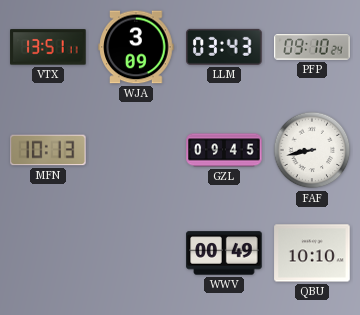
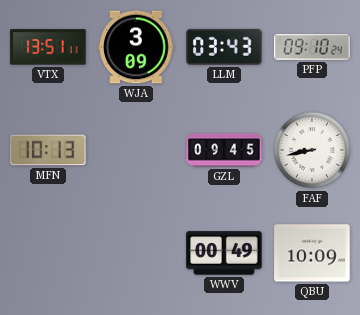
QBU: 10:10 -> 10:09
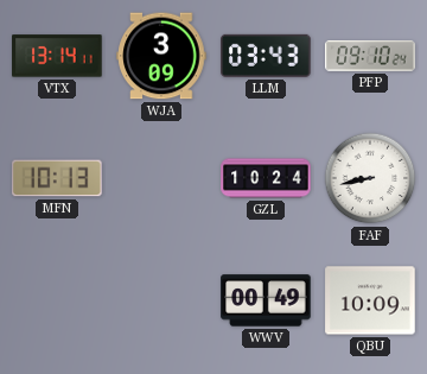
VTX: 13:51 -> 13:14
GZL: 09:45 -> 10:24
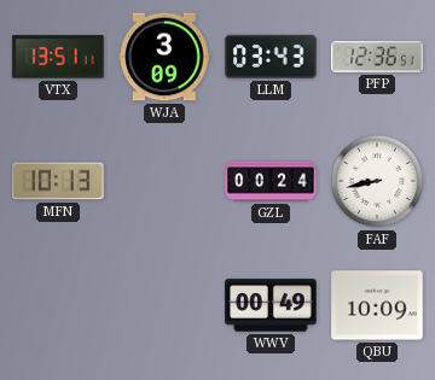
VTX: 13:14 -> 13:51
PFP: 09:10 -> 12:36
GZL: 10:24 -> 00:24
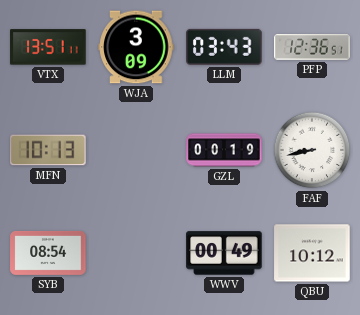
GZL: 00:24 -> 00:19
SYB: none -> 08:54
QBU: 10:09 -> 10:12
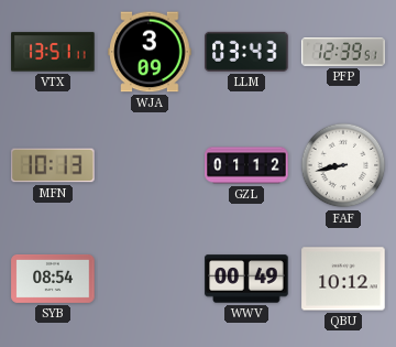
PFP: 12:36 -> 12:39
GZL: 00:19 -> 01:12
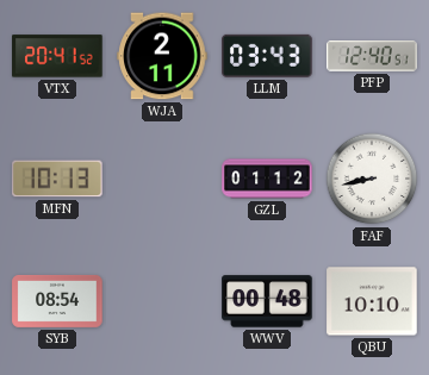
VTX: 13:51 -> 20:41
WJA: 3:09 -> 2:11
PFP: 12:39 -> 12:40
WWV: 00:49 -> 00:48
QBU: 10:12 -> 10:10
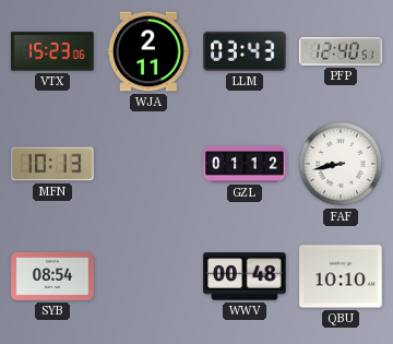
VTX: 20:41 -> 15:23
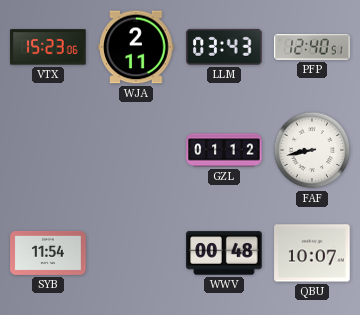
MFN: 10:13 -> none
SYB: 08:54 -> 11:54
QBU: 10:10 -> 10:07
